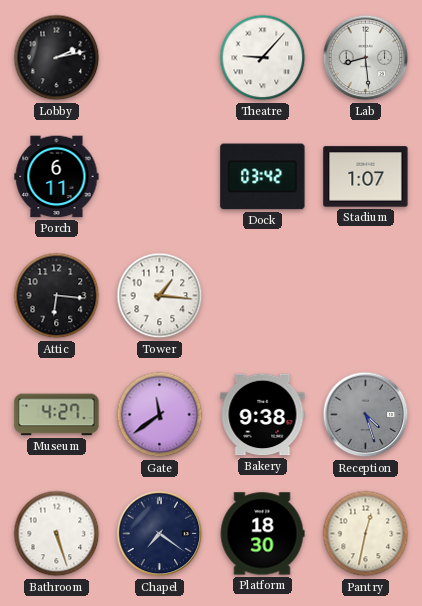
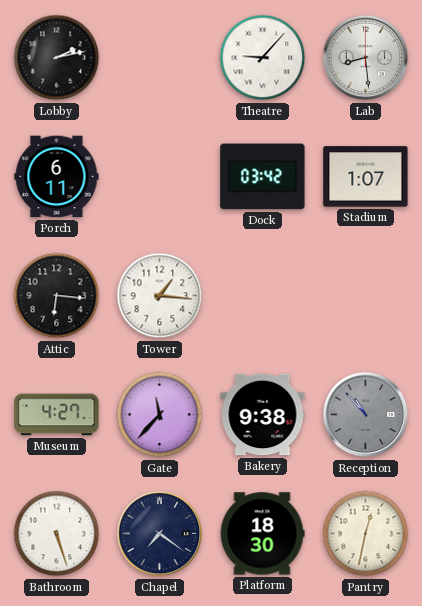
Gate: 11:39 -> 11:37
Reception: 4:27 -> 10:53
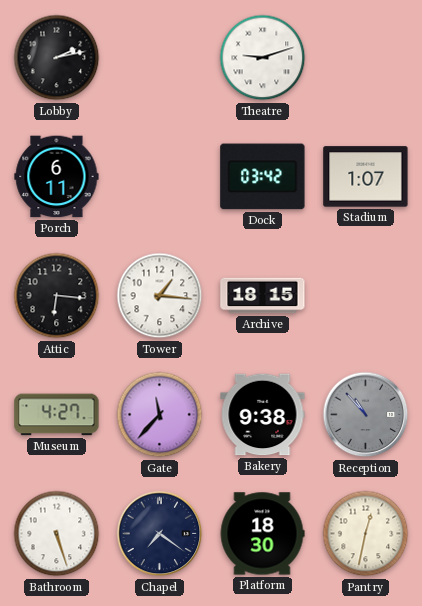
Theatre: 9:07 -> 9:12
Lab: 8:29 -> none
Archive: none -> 18:15
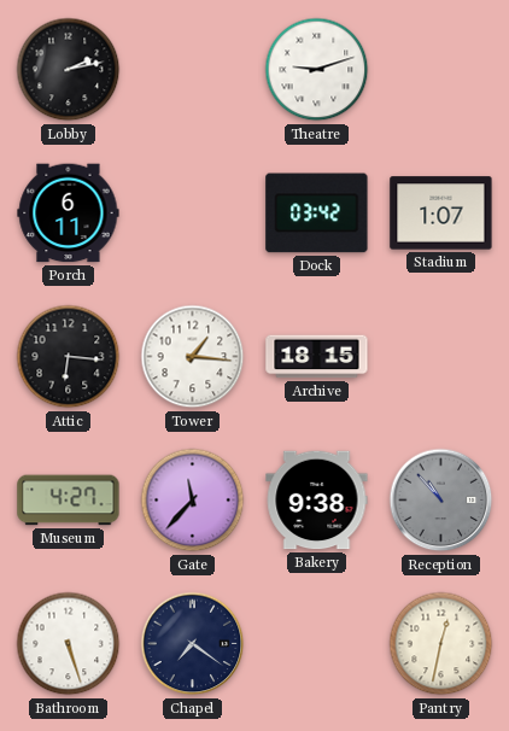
Platform: 18:30 -> none
